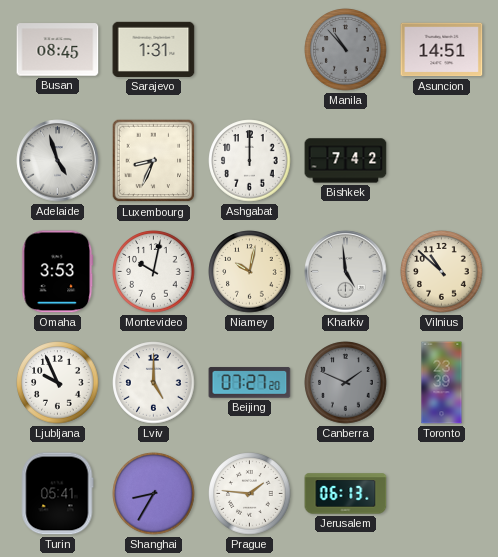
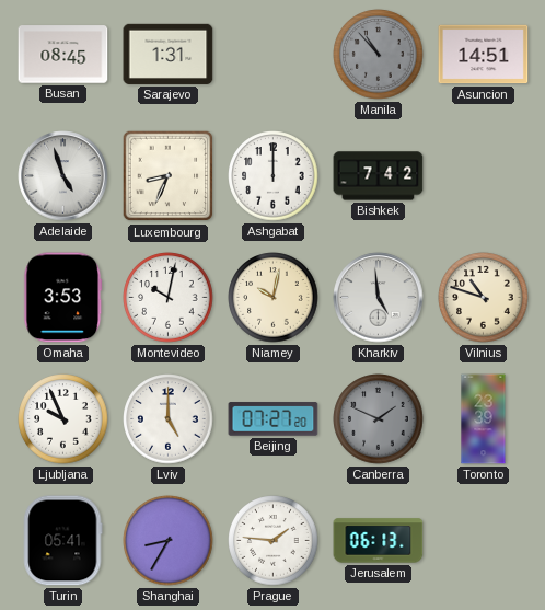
Vilnius: 10:52 -> 10:48
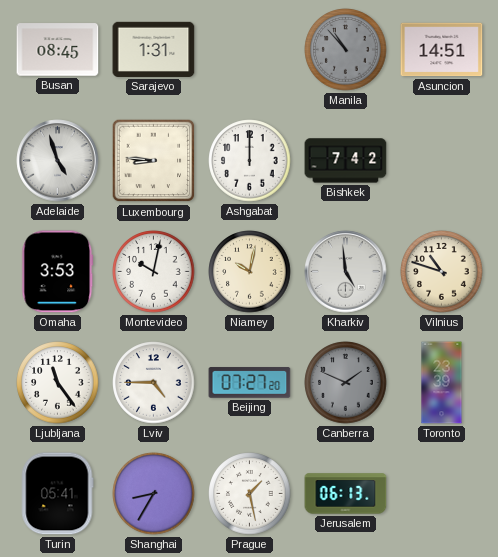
Luxembourg: 8:34 -> 8:46
Ljubljana: 9:56 -> 11:24
Lviv: 5:00 -> 4:45
Prague: 1:46 -> 1:28
